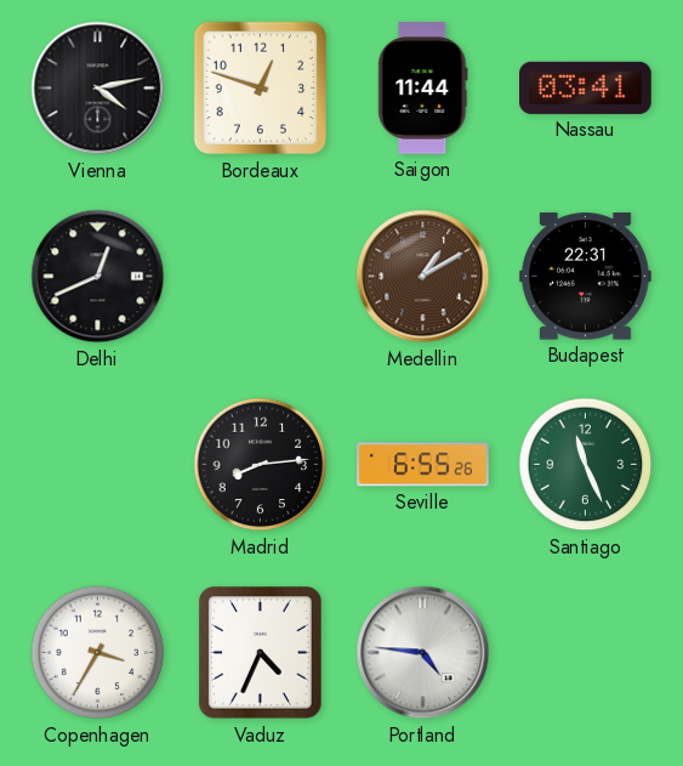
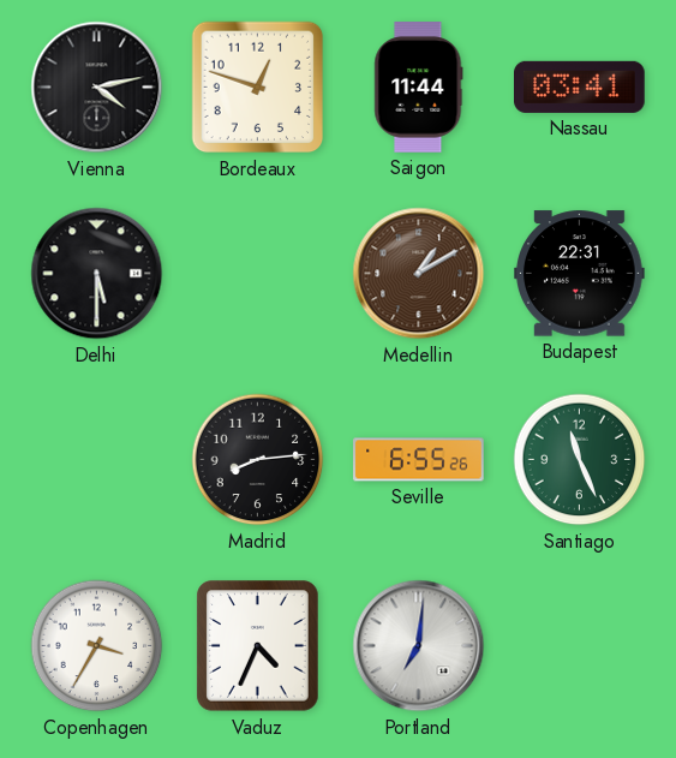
Delhi: 12:41 -> 5:30
Portland: 4:46 -> 7:01
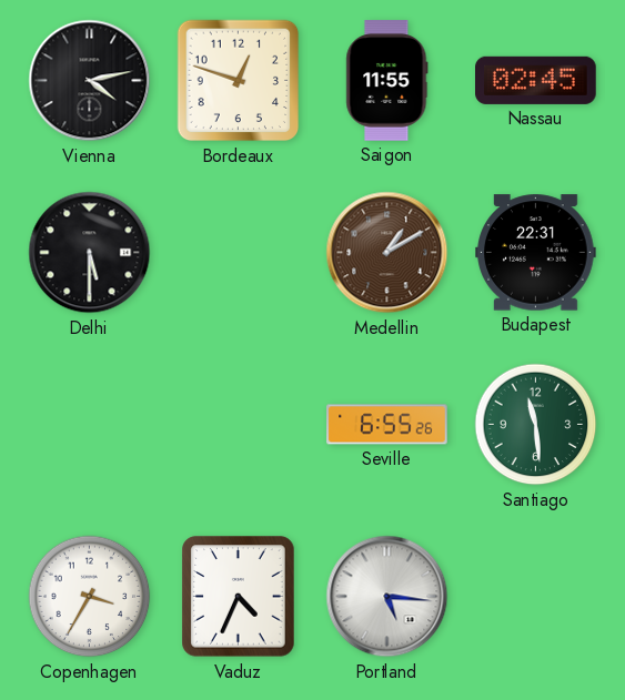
Saigon: 11:44 -> 11:55
Nassau: 03:41 -> 02:45
Madrid: 8:14 -> none
Santiago: 11:26 -> 11:29
Portland: 7:01 -> 5:16
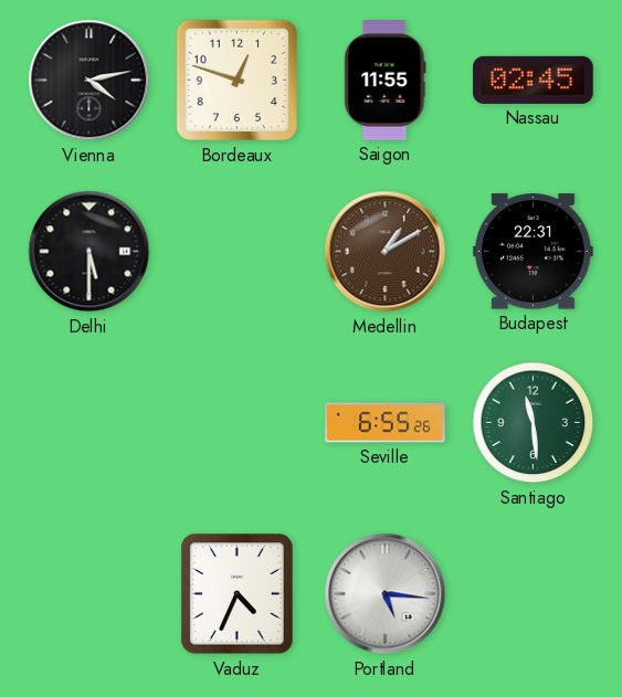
Copenhagen: 3:35 -> none
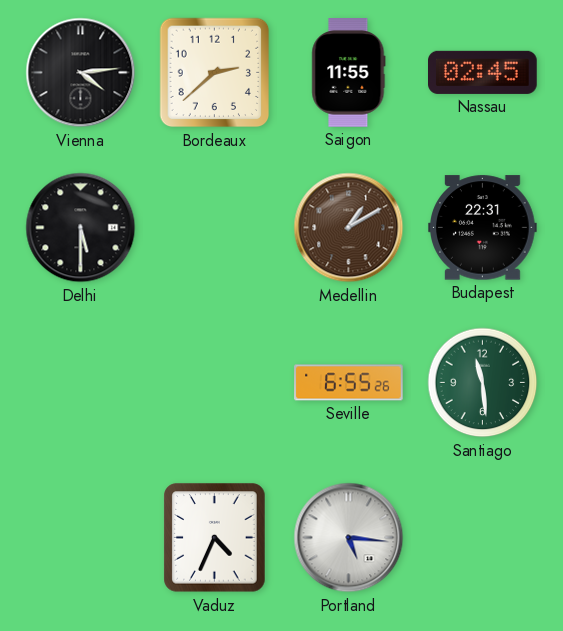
Vienna: 4:13 -> 4:14
Bordeaux: 12:48 -> 2:38
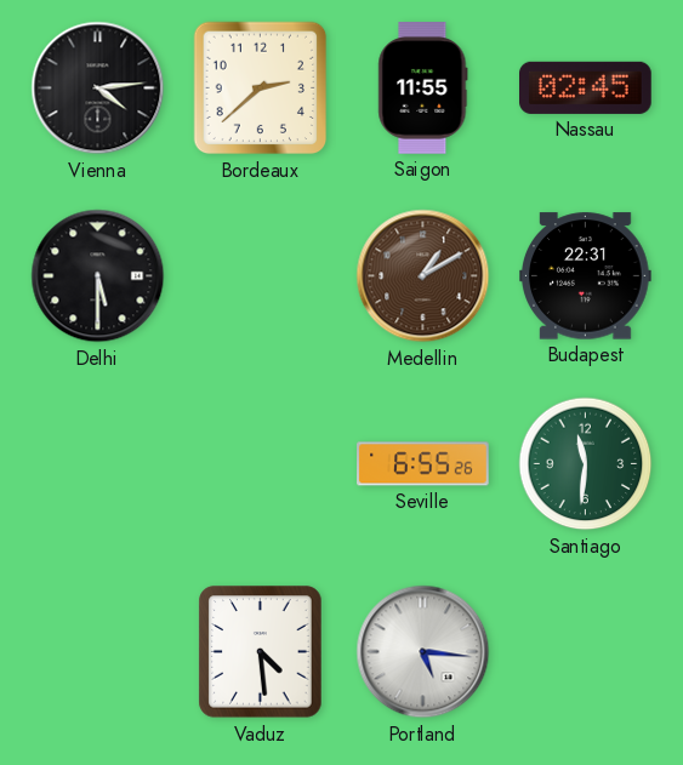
Santiago: 11:29 -> 11:31
Vaduz: 4:34 -> 4:29
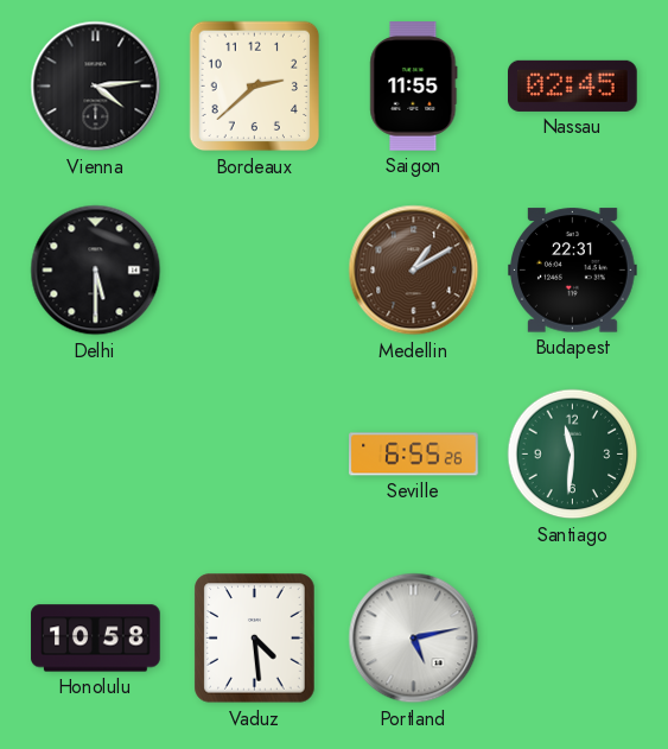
Honolulu: none -> 10:58
Portland: 5:16 -> 5:13
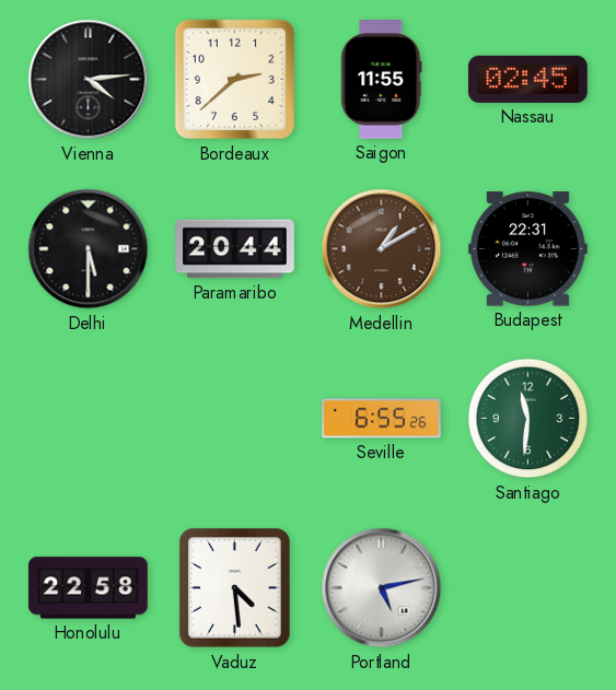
Paramaribo: none -> 20:44
Honolulu: 10:58 -> 22:58
